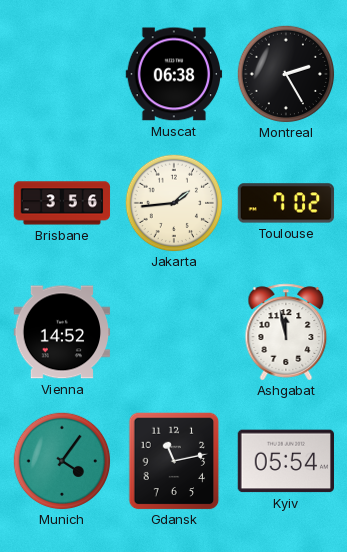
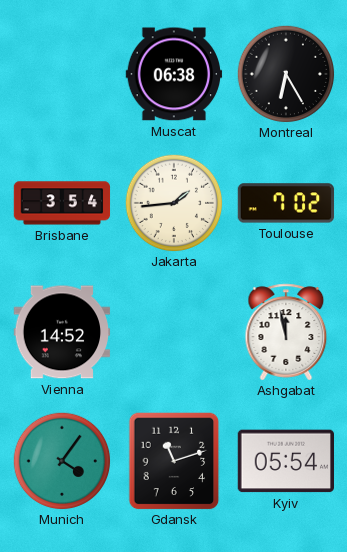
Montreal: 2:25 -> 6:25
Brisbane: 3:56 -> 3:54
Gdansk: 11:13 -> 11:12
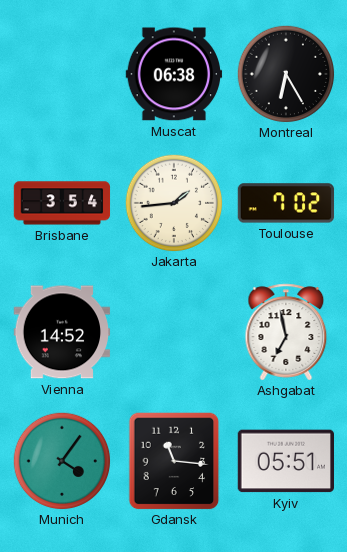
Ashgabat: 11:58 -> 6:58
Gdansk: 11:12 -> 11:16
Kyiv: 05:54 -> 05:51
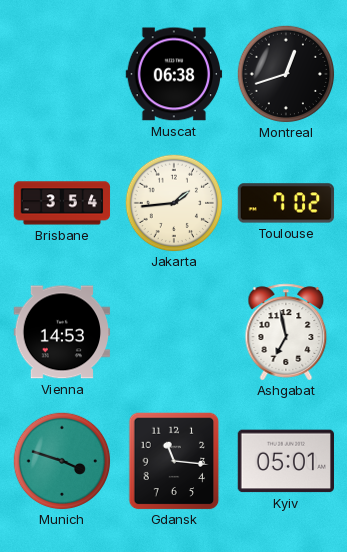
Montreal: 6:25 -> 12:42
Vienna: 14:52 -> 14:53
Munich: 4:06 -> 3:48
Kyiv: 05:51 -> 05:01
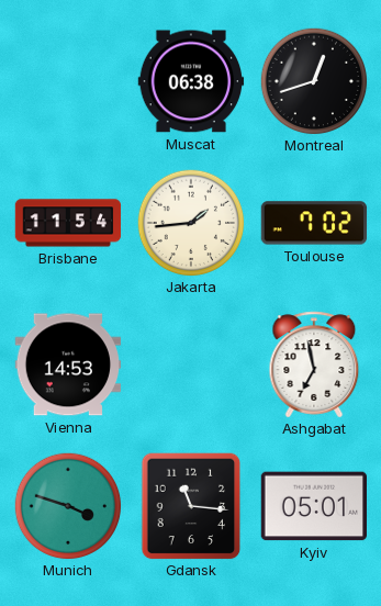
Brisbane: 3:54 -> 11:54
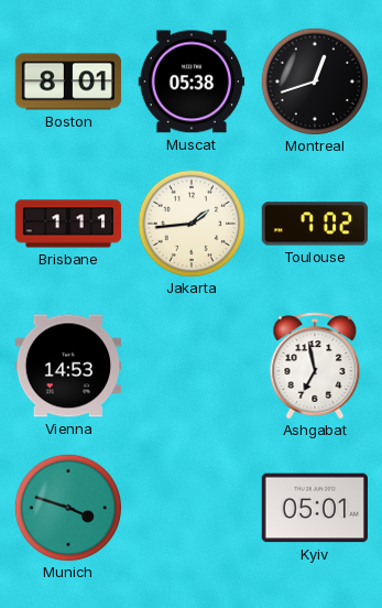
Boston: none -> 8:01
Muscat: 06:38 -> 05:38
Brisbane: 11:54 -> 1:11
Gdansk: 11:16 -> none
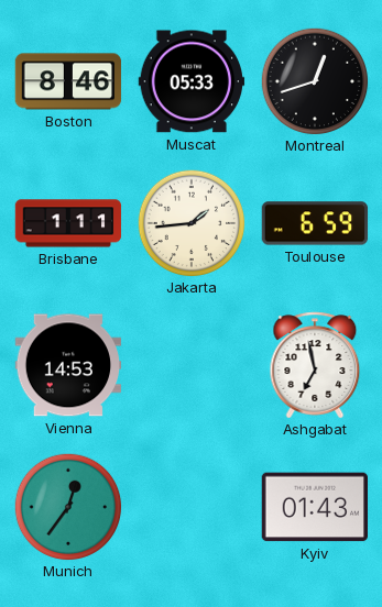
Boston: 8:01 -> 8:46
Muscat: 05:38 -> 05:33
Toulouse: 7:02 -> 6:59
Munich: 3:48 -> 12:36
Kyiv: 05:01 -> 01:43
